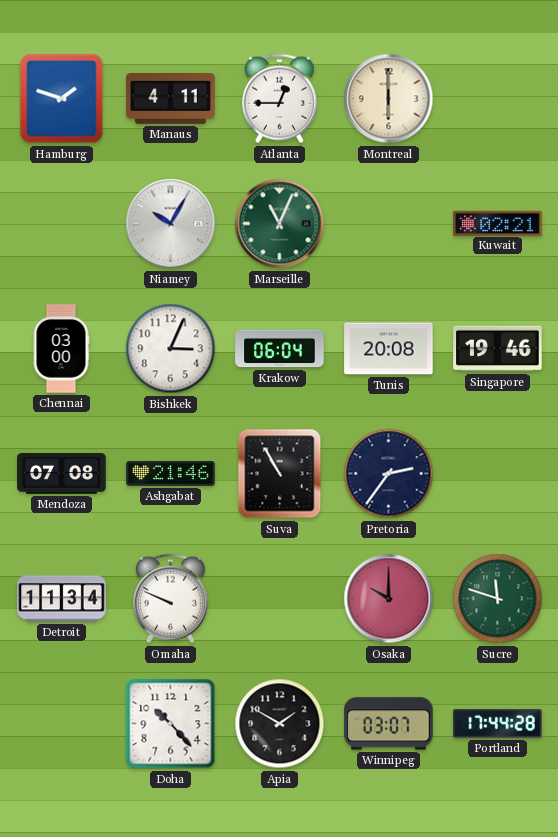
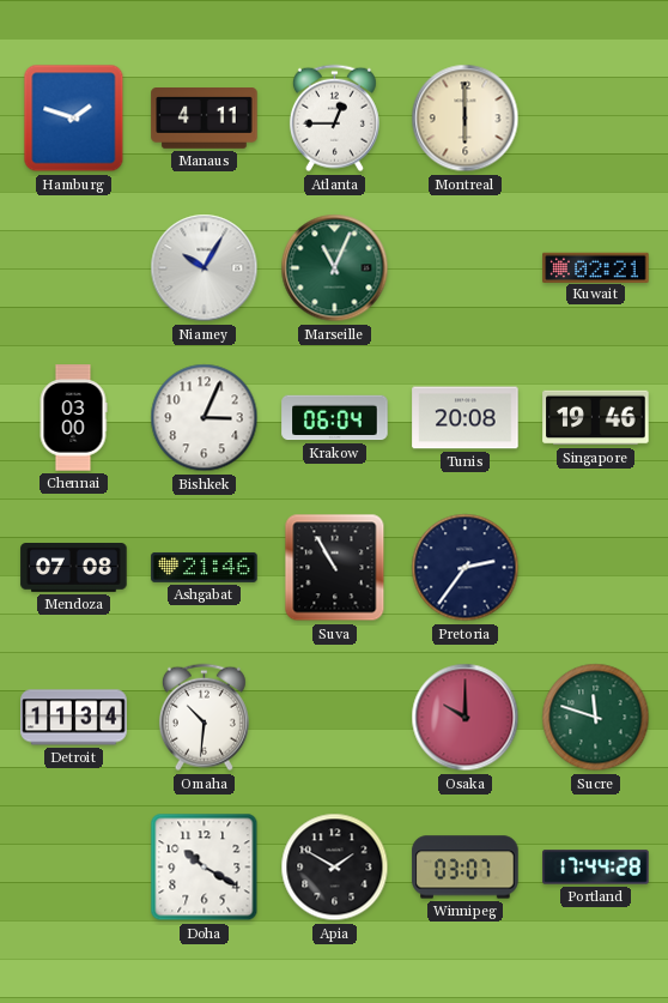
Omaha: 9:49 -> 10:31
Doha: 10:23 -> 10:20
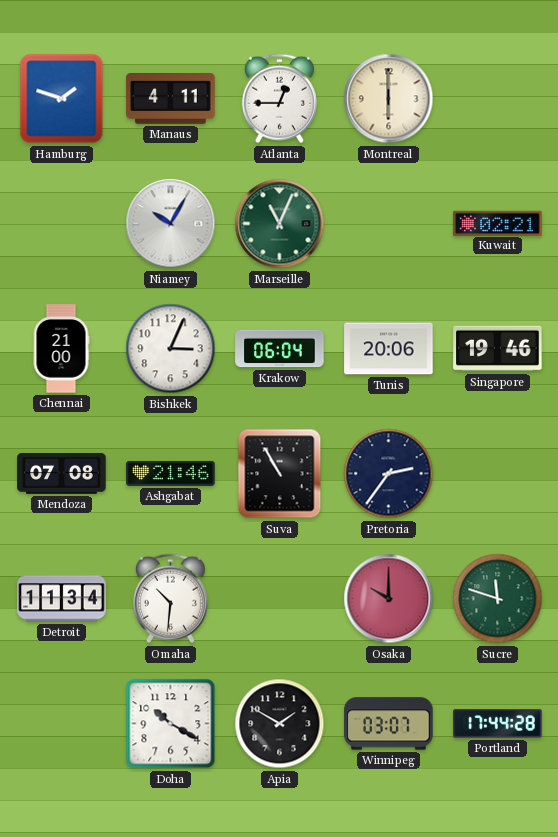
Chennai: 03:00 -> 21:00
Tunis: 20:08 -> 20:06
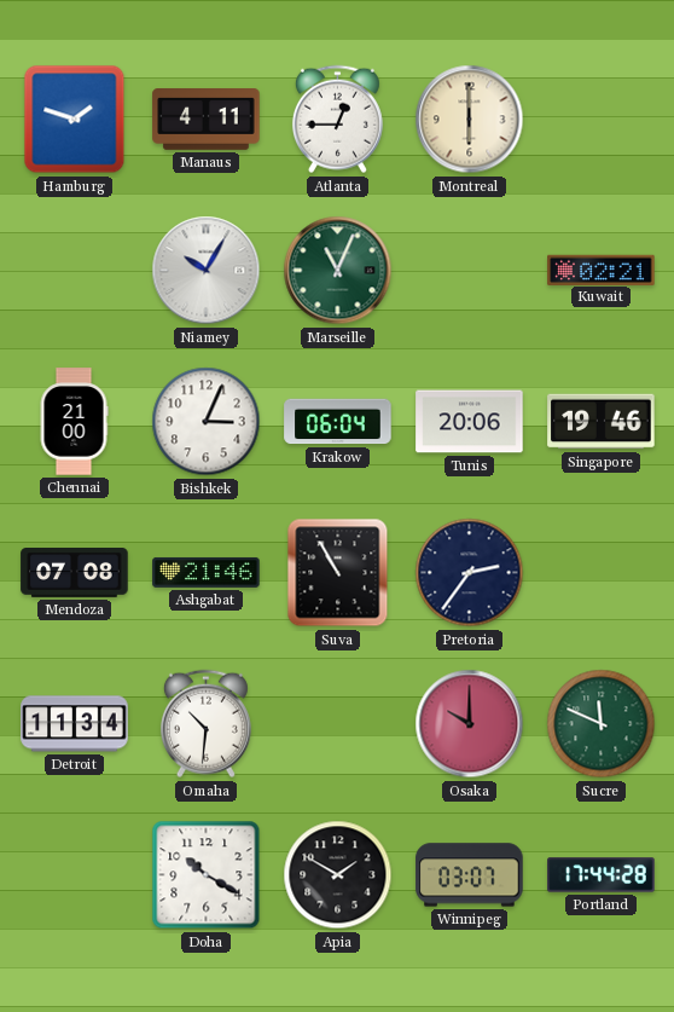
Sucre: 11:48 -> 11:49
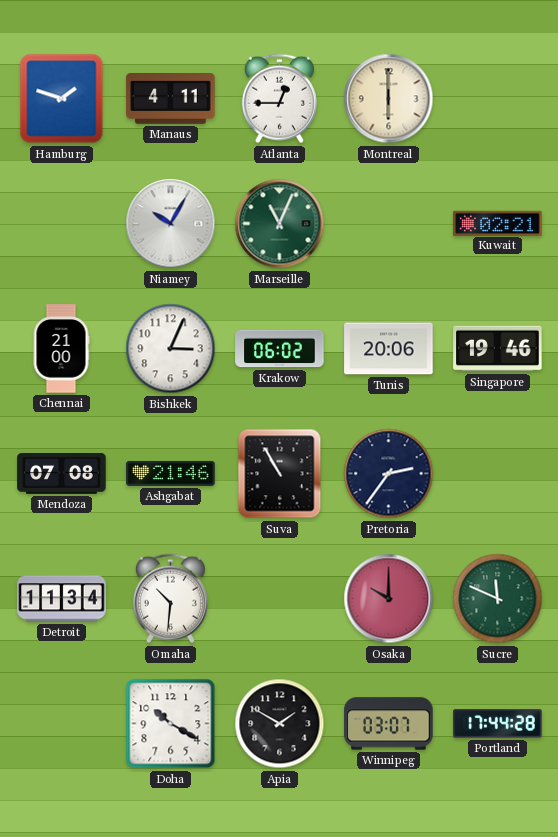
Krakow: 06:04 -> 06:02
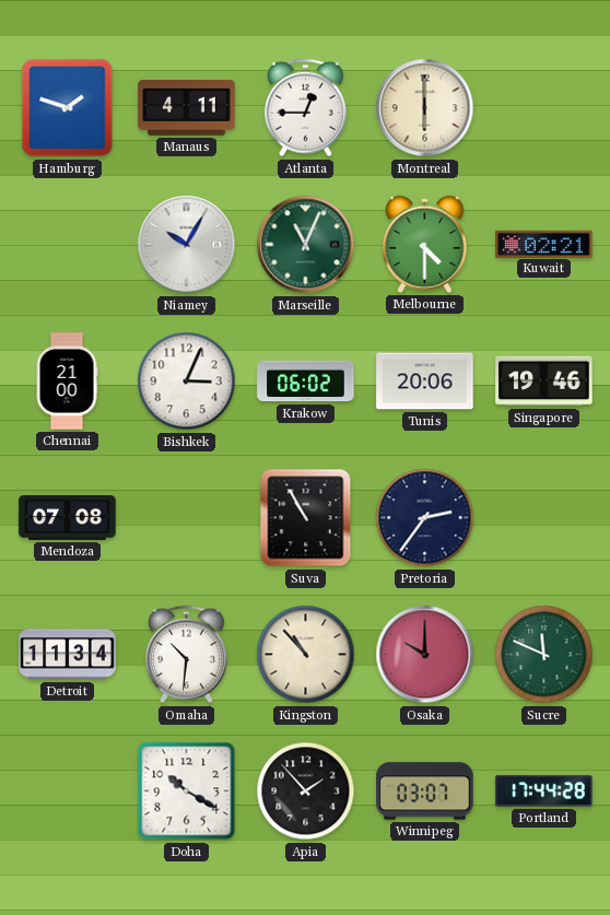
Melbourne: none -> 4:30
Ashgabat: 21:46 -> none
Kingston: none -> 10:53
Apia: 1:50 -> 1:53
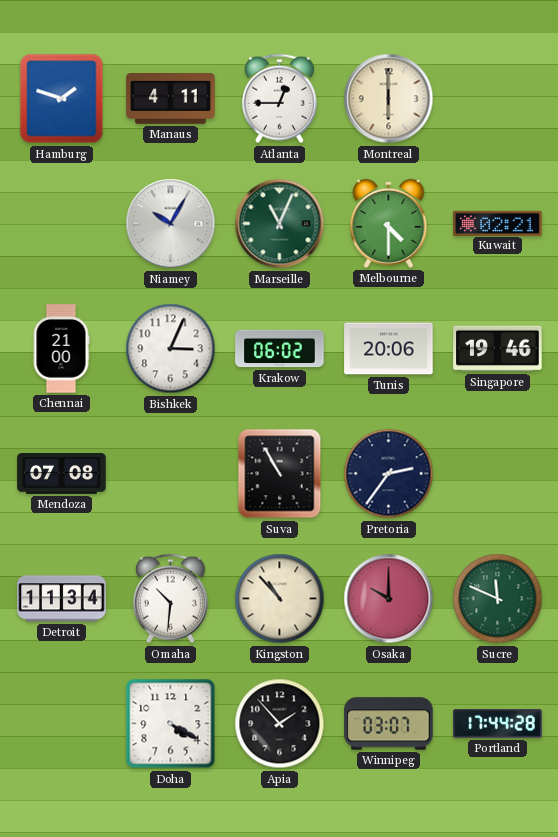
Doha: 10:20 -> 4:20
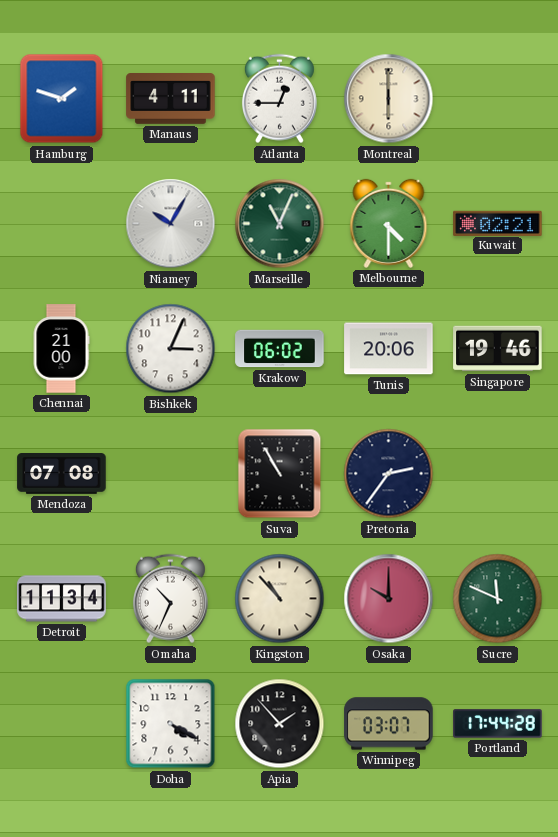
Omaha: 10:31 -> 10:34
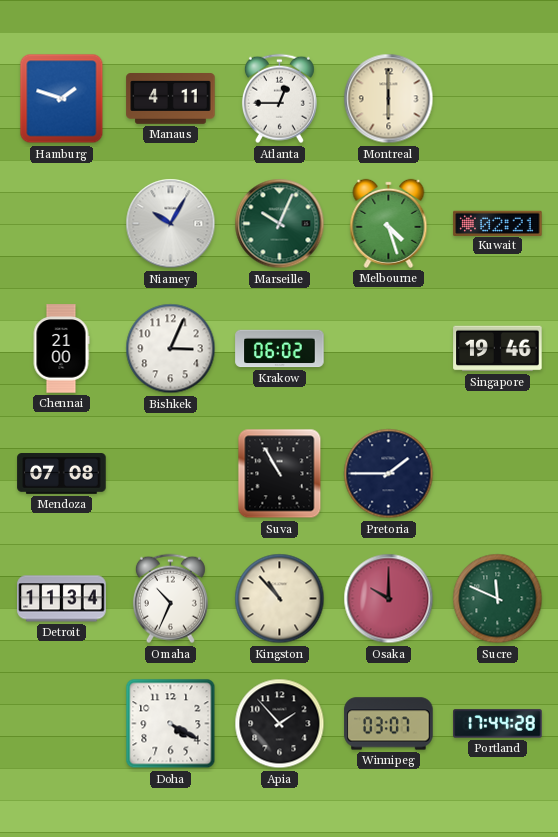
Marseille: 11:04 -> 10:04
Melbourne: 4:30 -> 4:27
Tunis: 20:06 -> none
Pretoria: 2:36 -> 1:45
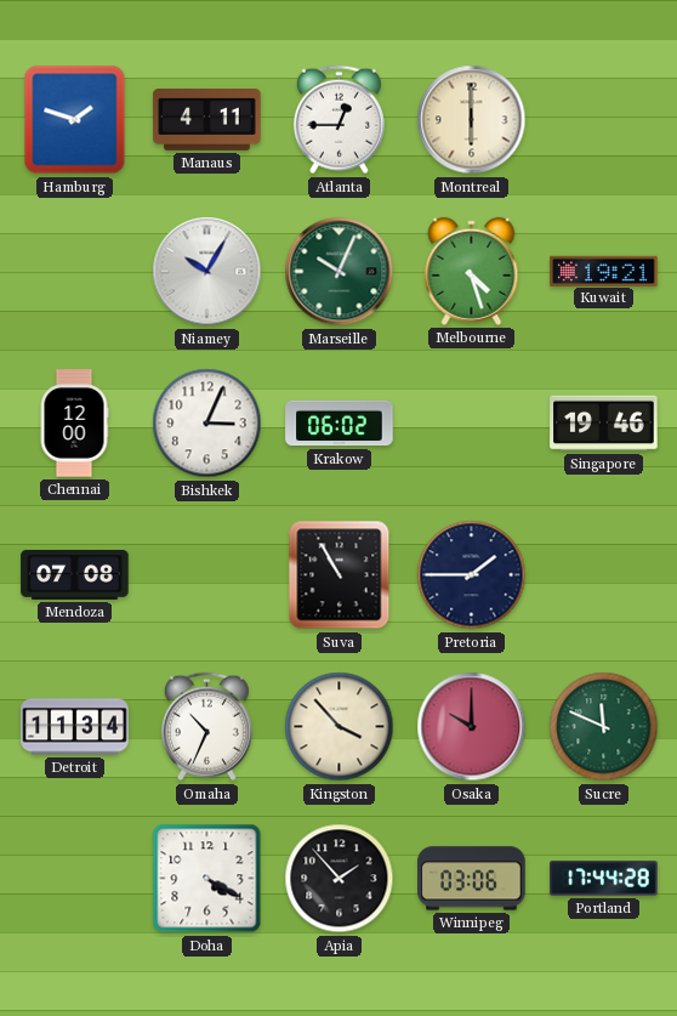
Kuwait: 02:21 -> 19:21
Chennai: 21:00 -> 12:00
Kingston: 10:53 -> 3:53
Winnipeg: 03:07 -> 03:06
